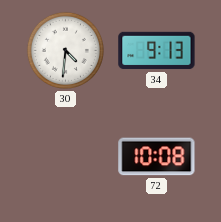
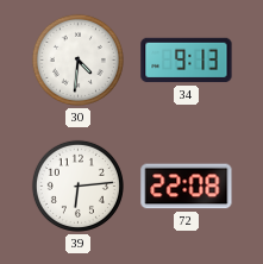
39: none -> 6:14
72: 10:08 -> 22:08
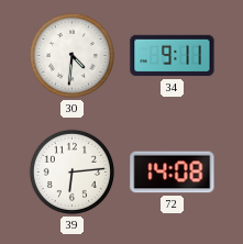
34: 9:13 -> 9:11
72: 22:08 -> 14:08
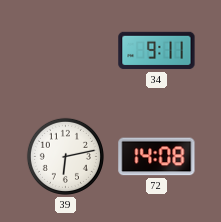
30: 4:31 -> none
39: 6:14 -> 6:13
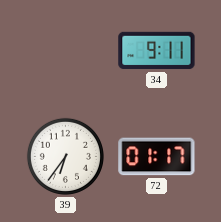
39: 6:13 -> 6:36
72: 14:08 -> 01:17
